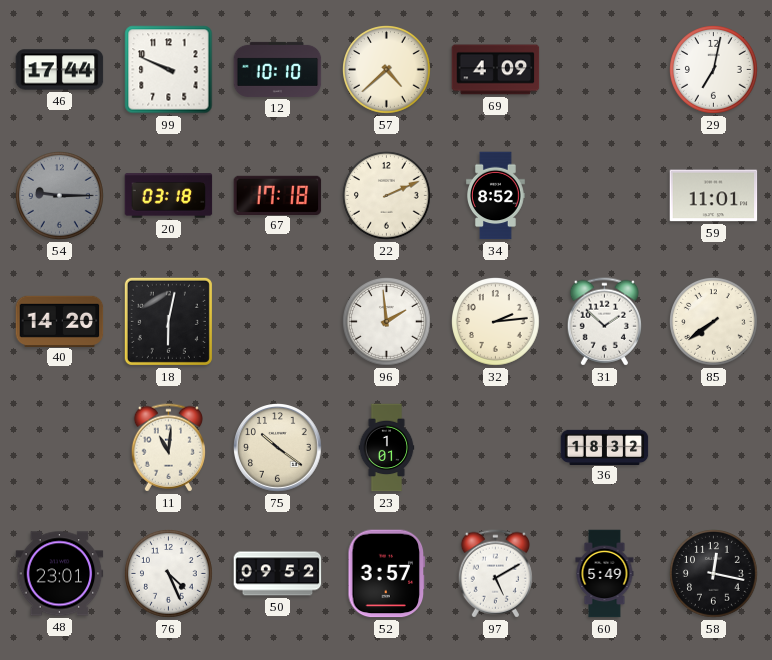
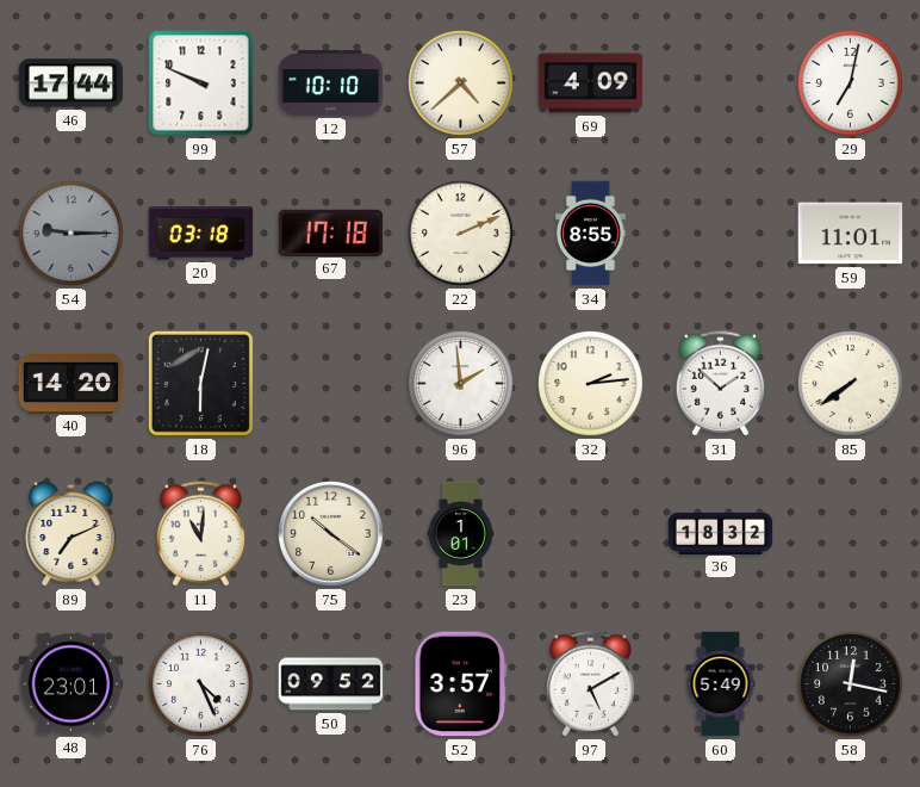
34: 8:52 -> 8:55
89: none -> 7:11
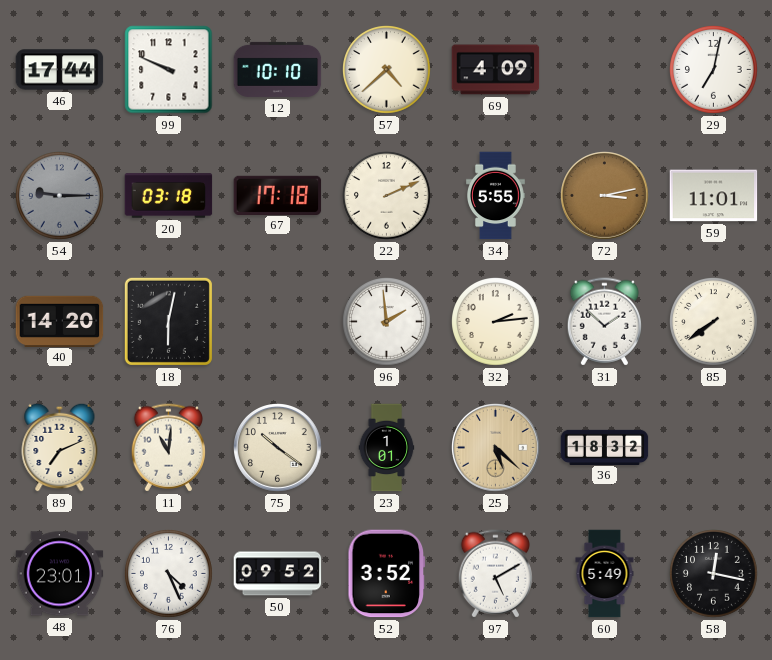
34: 8:55 -> 5:55
72: none -> 3:13
25: none -> 5:22
52: 3:57 -> 3:52
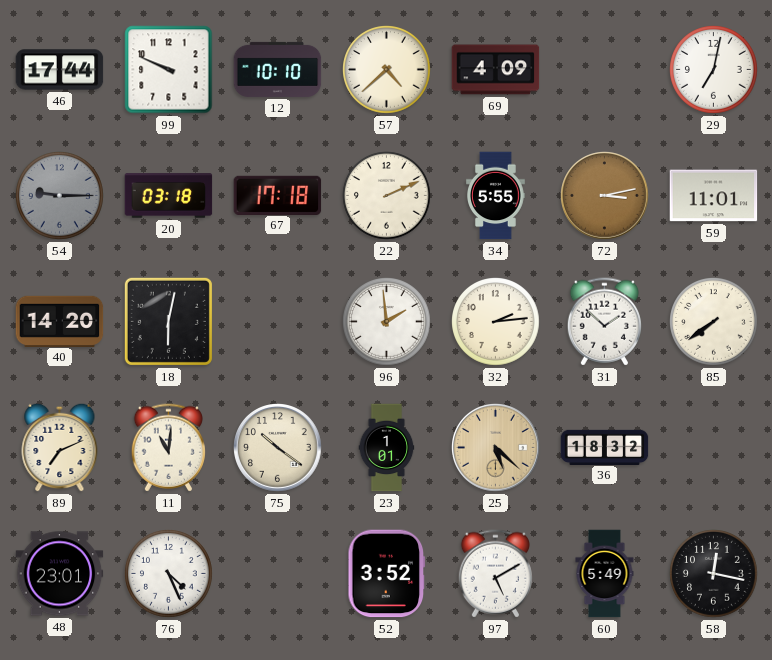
50: 09:52 -> none
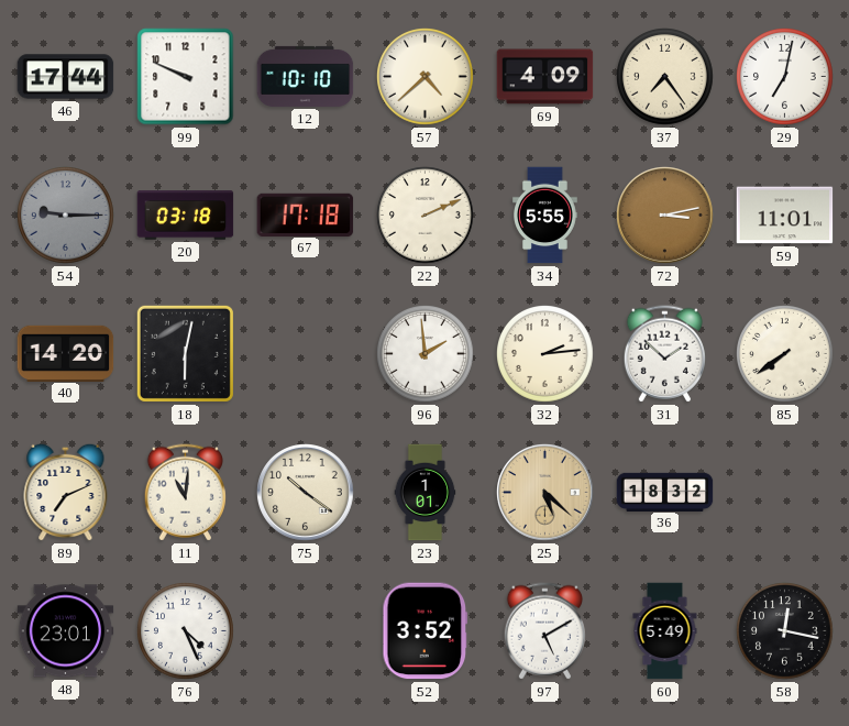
37: none -> 7:24
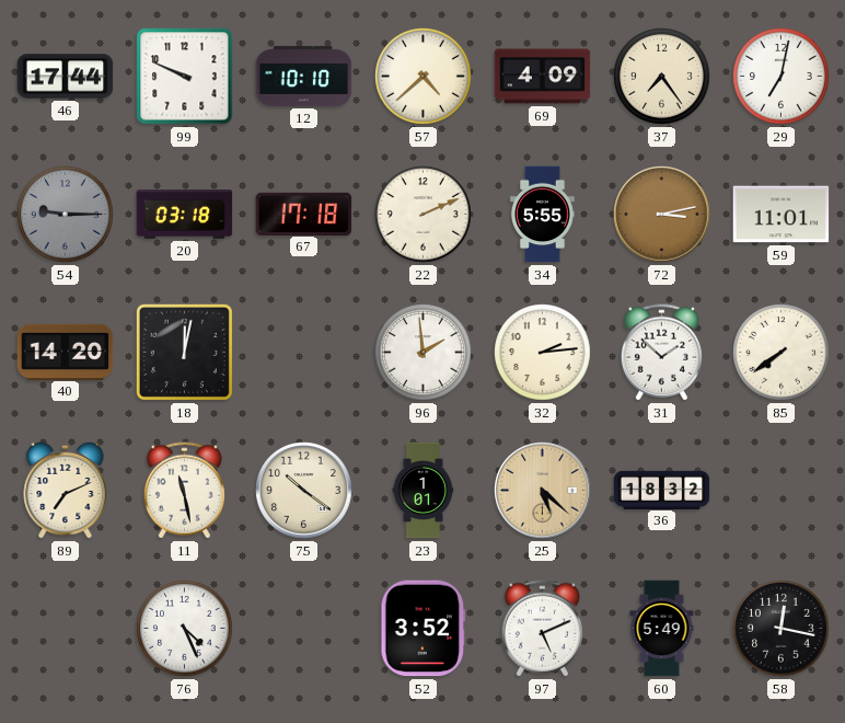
18: 6:02 -> 12:02
11: 11:01 -> 11:28
48: 23:01 -> none
97: 5:10 -> 5:11
